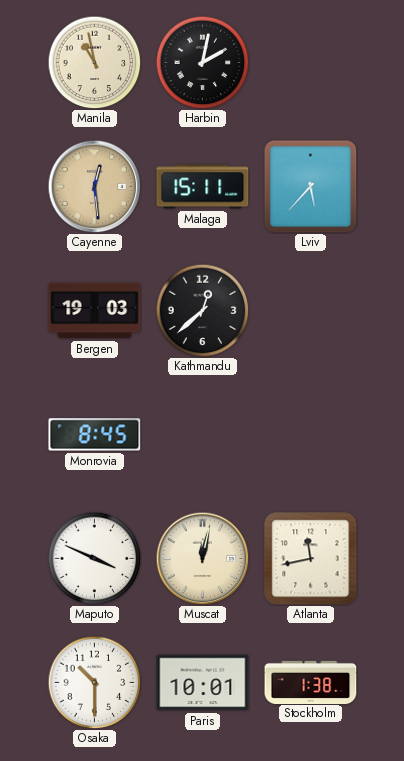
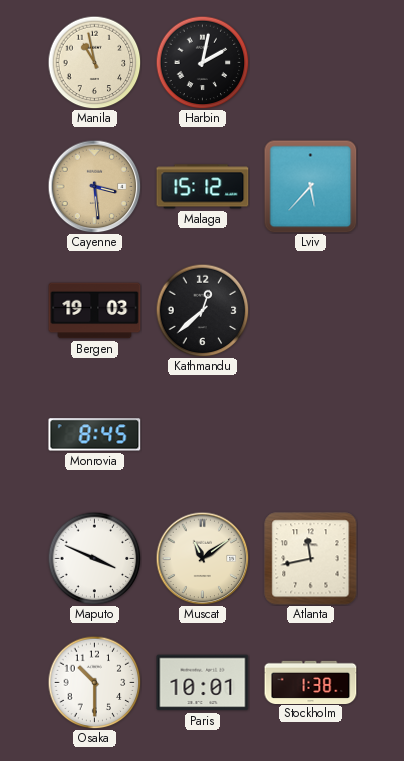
Cayenne: 12:29 -> 3:29
Malaga: 15:11 -> 15:12
Muscat: 12:02 -> 11:09
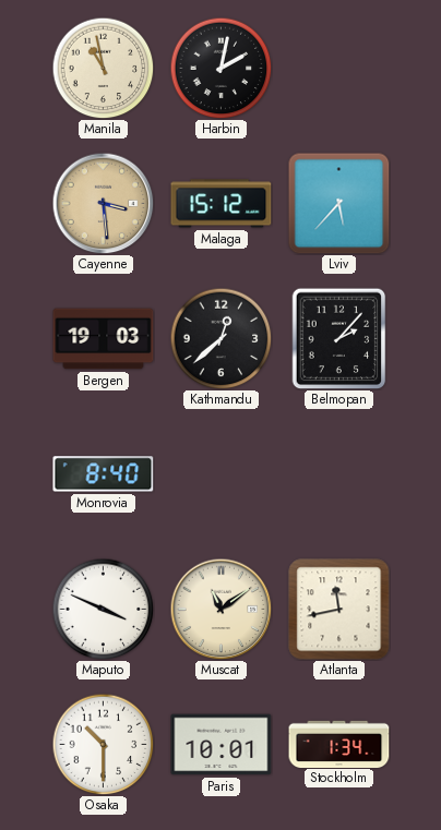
Belmopan: none -> 2:07
Monrovia: 8:45 -> 8:40
Stockholm: 1:38 -> 1:34
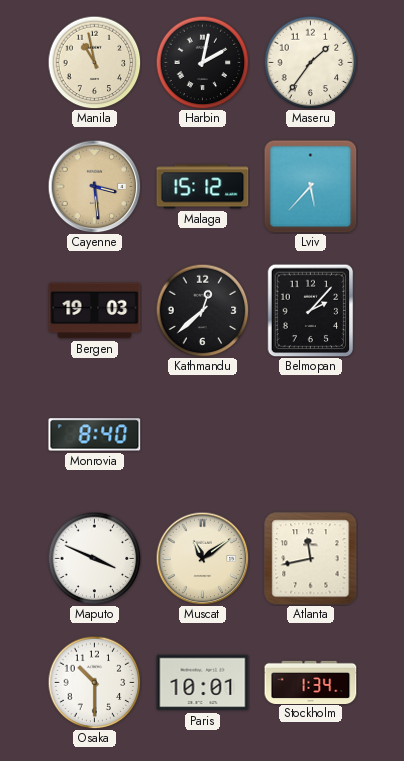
Maseru: none -> 1:36
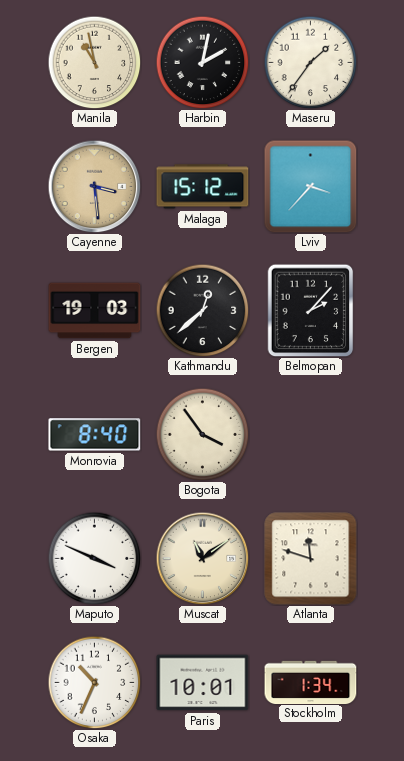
Lviv: 5:37 -> 3:37
Bogota: none -> 3:54
Atlanta: 11:43 -> 11:48
Osaka: 10:30 -> 10:34
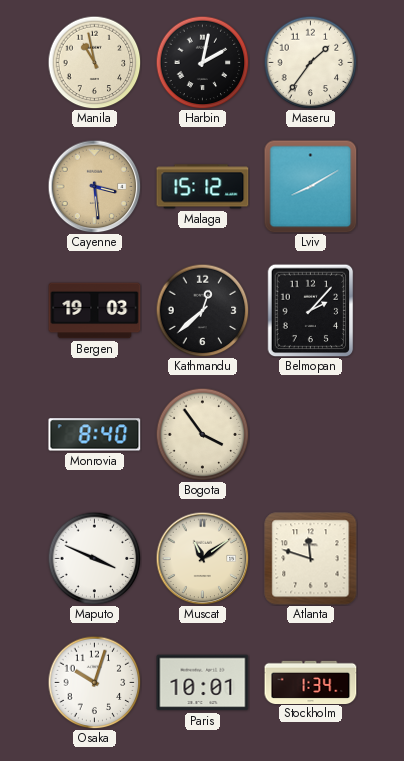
Lviv: 3:37 -> 8:10
Osaka: 10:34 -> 10:03
